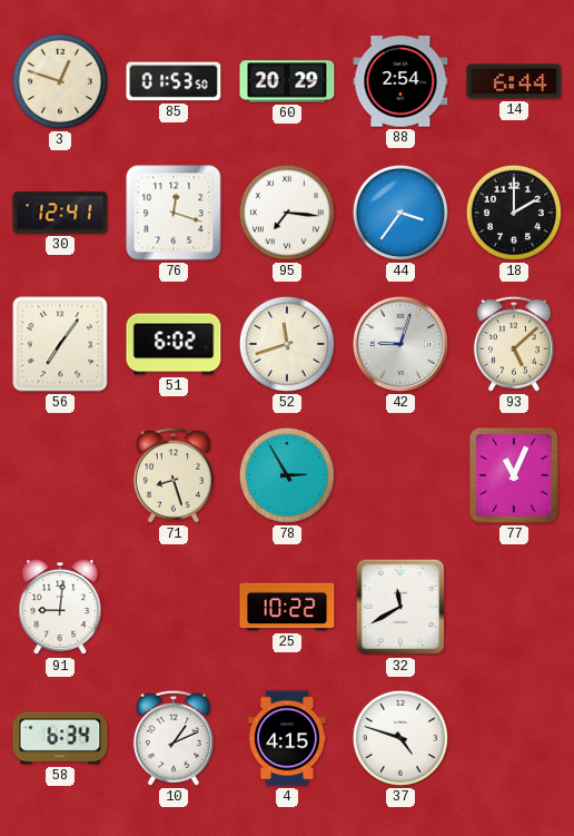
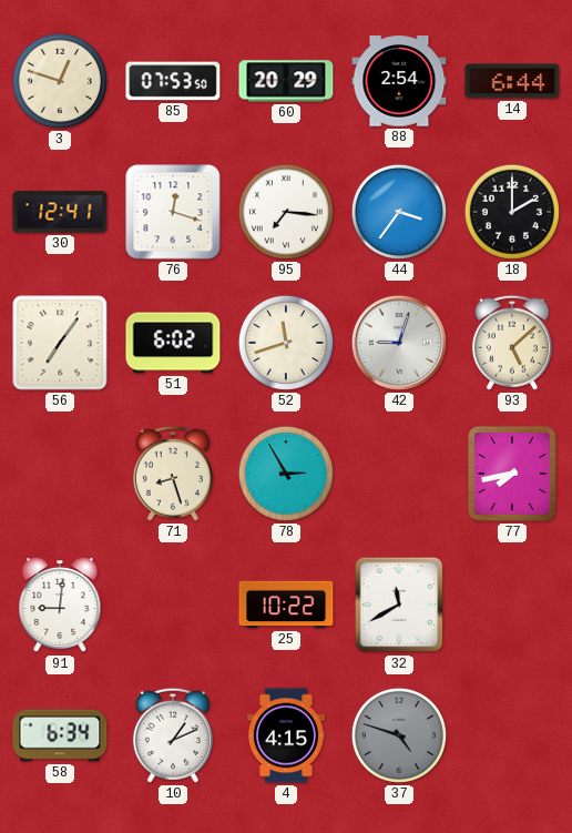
85: 01:53 -> 07:53
77: 11:04 -> 7:43
37 dial: white -> grey
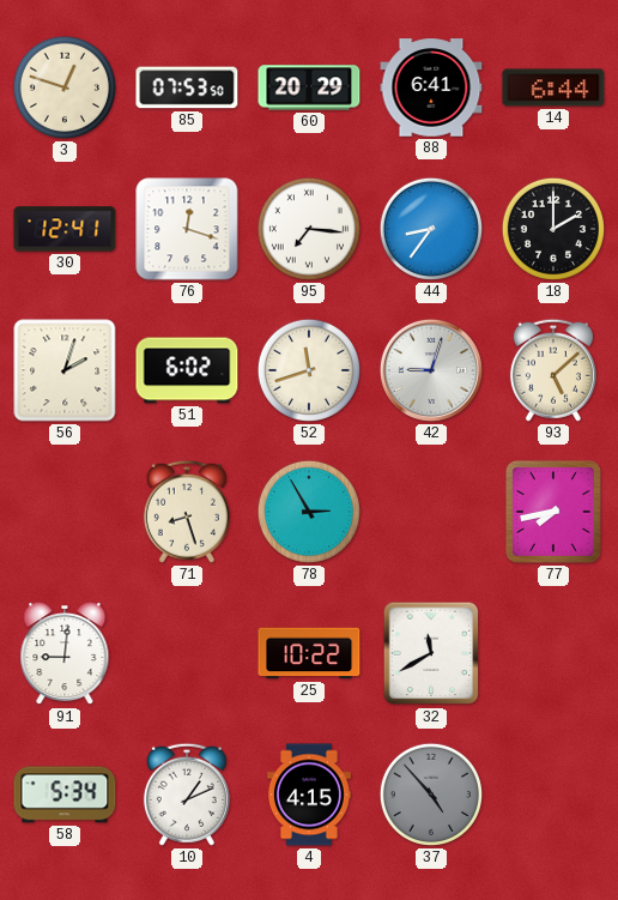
88: 2:54 -> 6:41
44: 3:36 -> 8:36
56: 7:06 -> 2:03
58: 6:34 -> 5:34
37: 4:48 -> 4:53
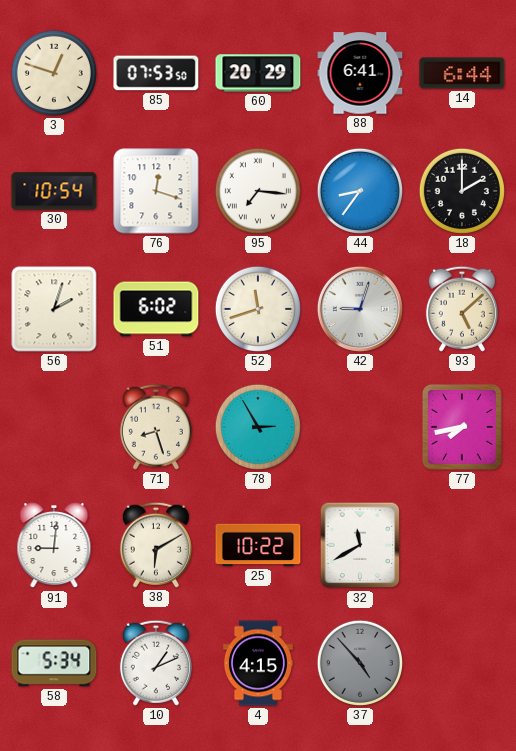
30: 12:41 -> 10:54
38: none -> 6:10
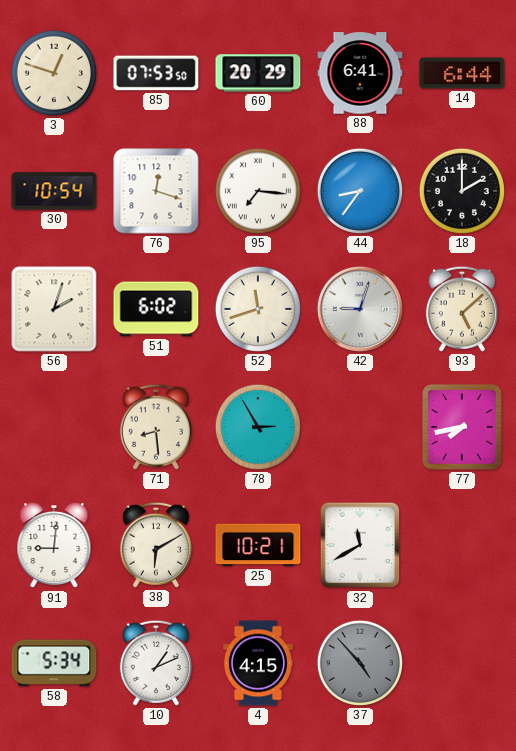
71: 8:27 -> 8:29
25: 10:22 -> 10:21
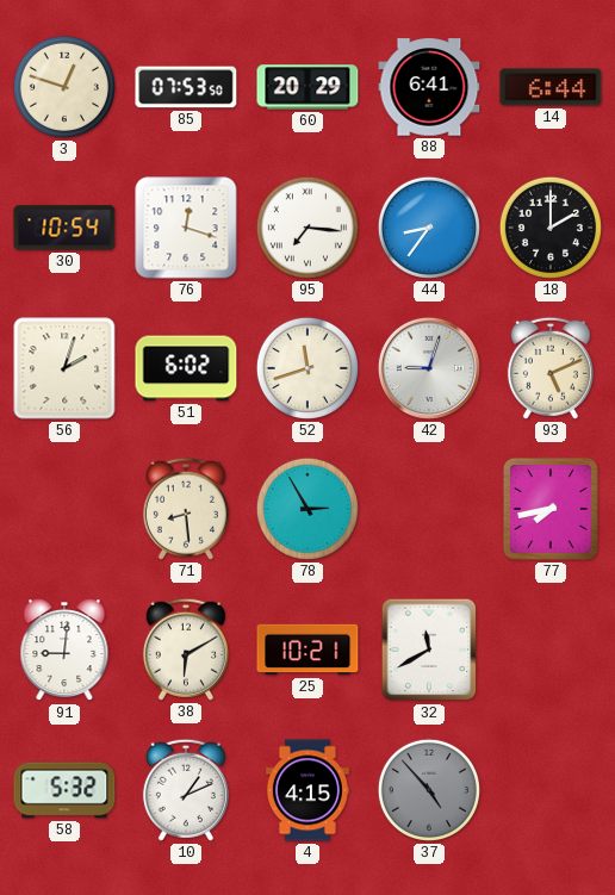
93: 5:08 -> 5:11
58: 5:34 -> 5:32
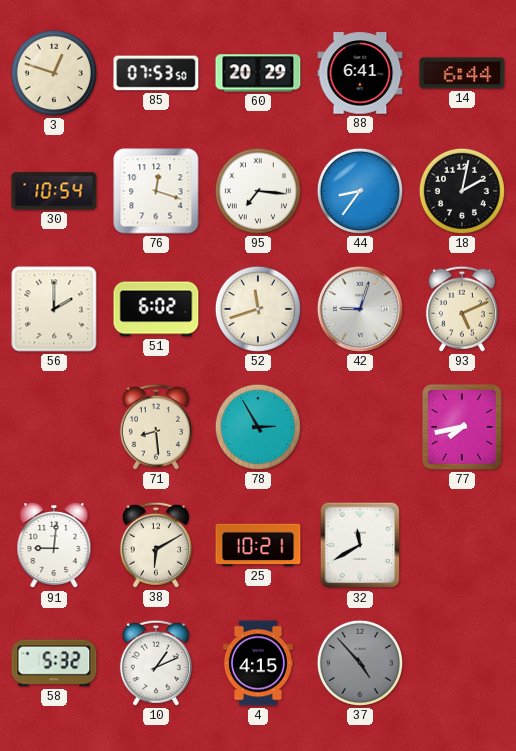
18: 2:00 -> 2:02
56: 2:03 -> 2:00
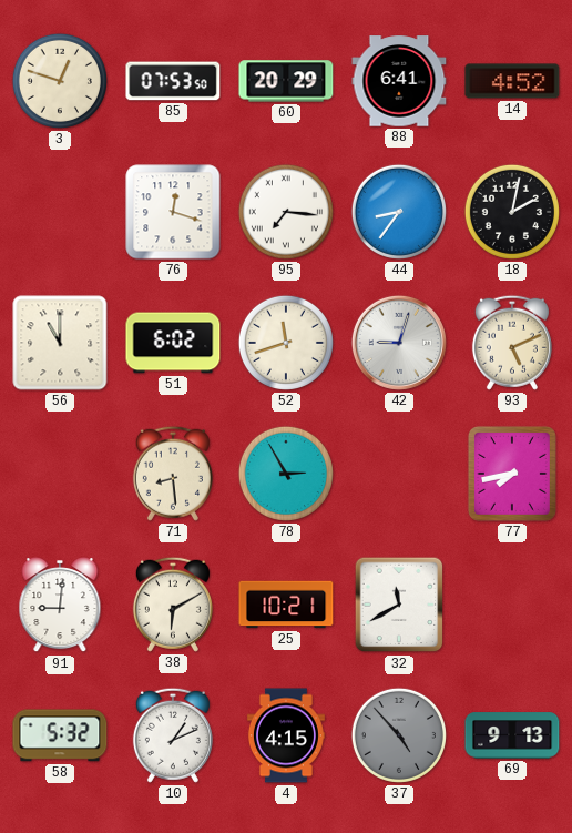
14: 6:44 -> 4:52
30: 10:54 -> none
56: 2:00 -> 11:00
69: none -> 9:13
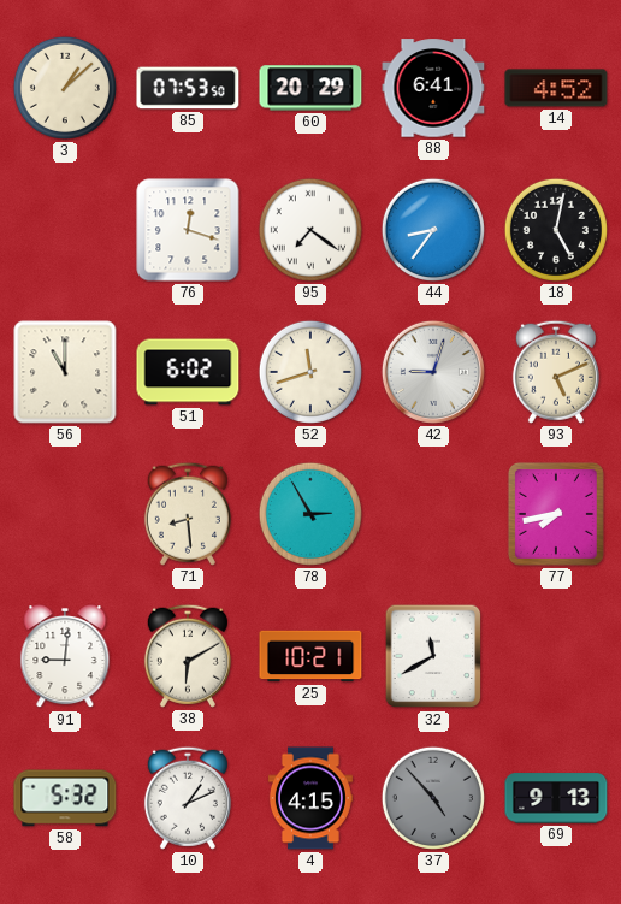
3: 12:48 -> 1:08
95: 7:16 -> 7:21
18: 2:02 -> 5:02
